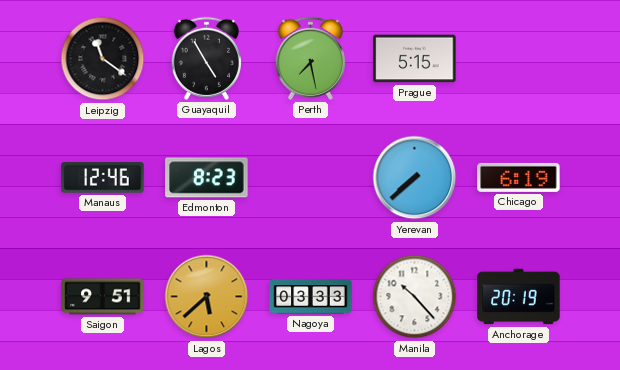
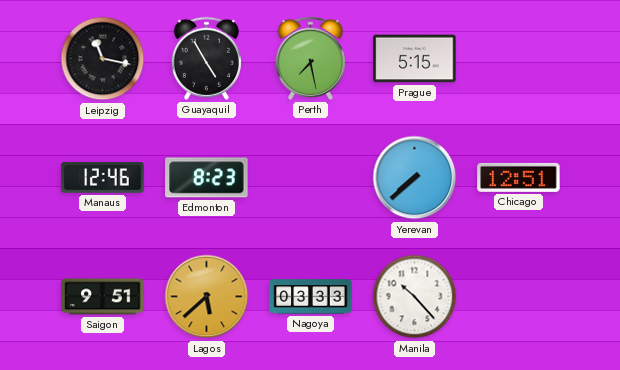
Leipzig: 11:21 -> 11:17
Chicago: 6:19 -> 12:51
Anchorage: 20:19 -> none
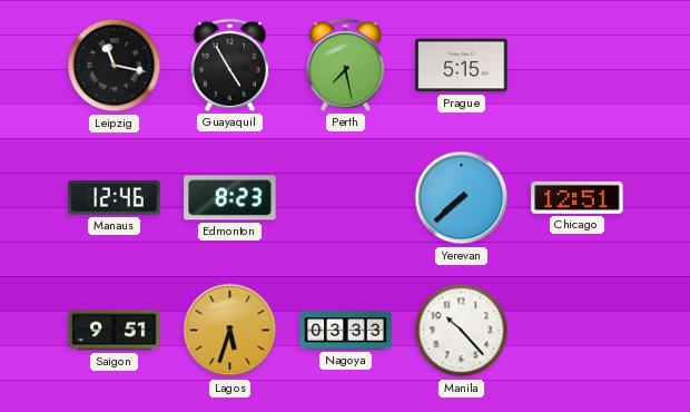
Lagos: 5:38 -> 5:33
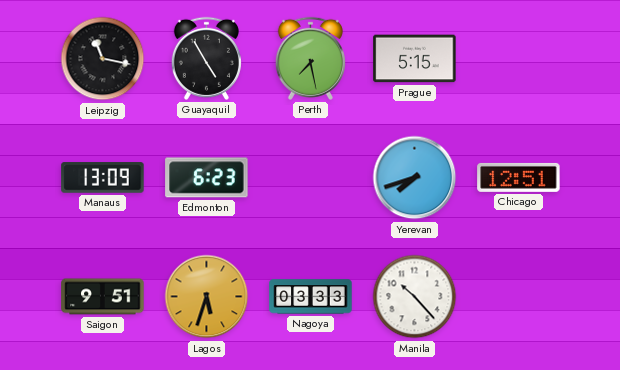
Manaus: 12:46 -> 13:09
Edmonton: 8:23 -> 6:23
Yerevan: 7:38 -> 7:42
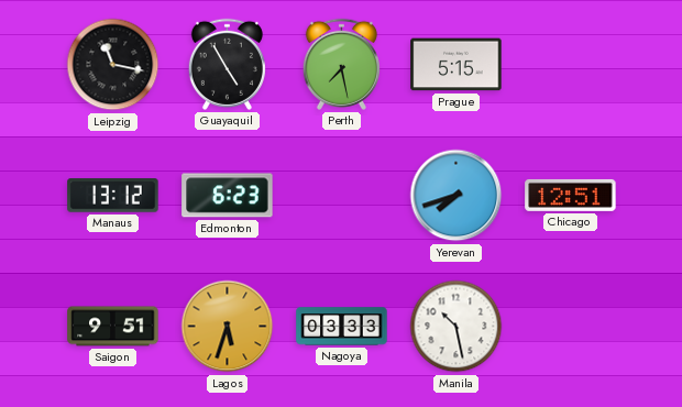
Manaus: 13:09 -> 13:12
Manila: 10:23 -> 10:28
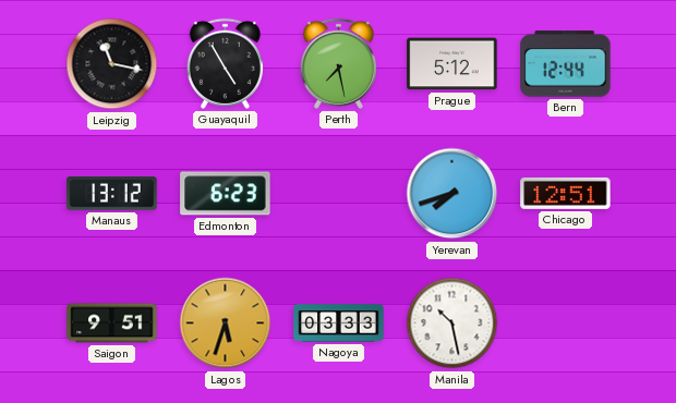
Prague: 5:15 -> 5:12
Bern: none -> 12:44
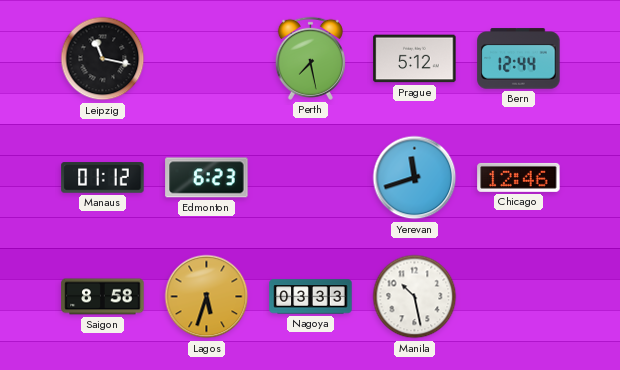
Guayaquil: 4:55 -> none
Manaus: 13:12 -> 01:12
Yerevan: 7:42 -> 11:42
Chicago: 12:51 -> 12:46
Saigon: 9:51 -> 8:58
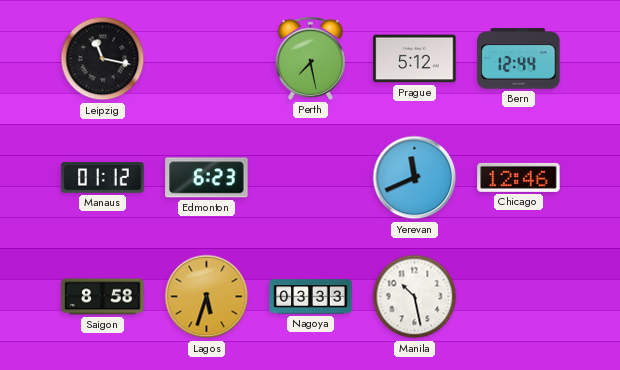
Yerevan: 11:42 -> 11:41
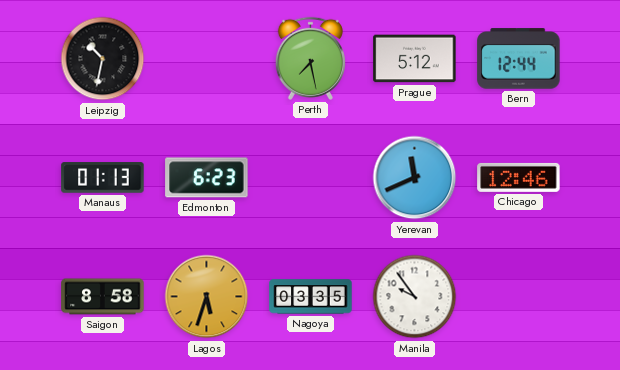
Leipzig: 11:17 -> 10:32
Manaus: 01:12 -> 01:13
Nagoya: 03:33 -> 03:35
Manila: 10:28 -> 9:54
